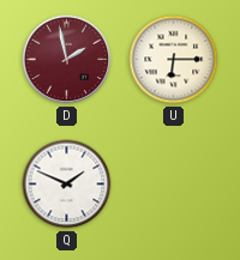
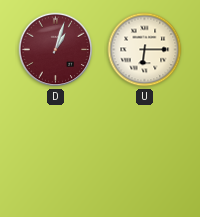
D: 1:58 -> 1:03
Q: 1:49 -> none
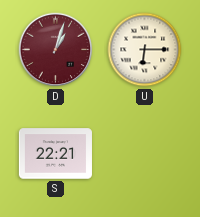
S: none -> 22:21
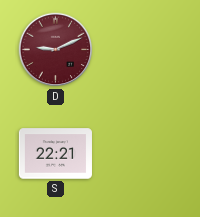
D: 1:03 -> 9:11
U: 6:15 -> none
